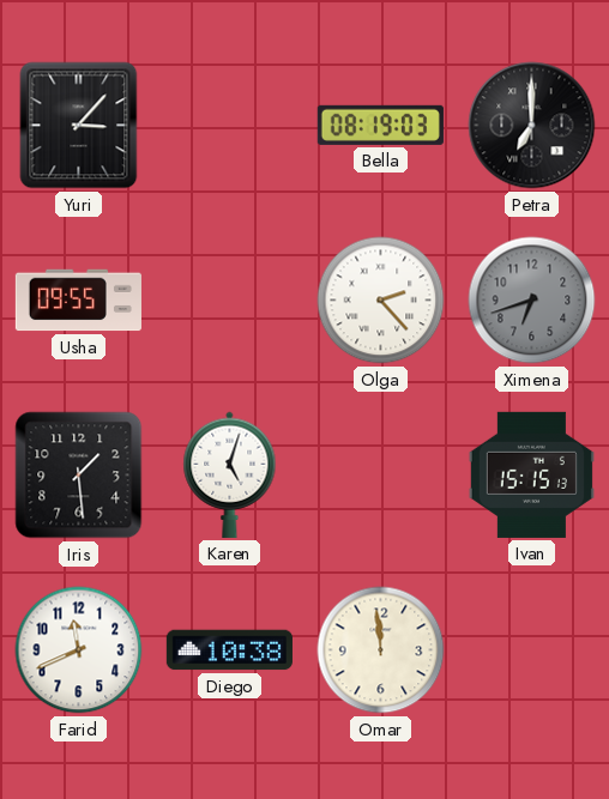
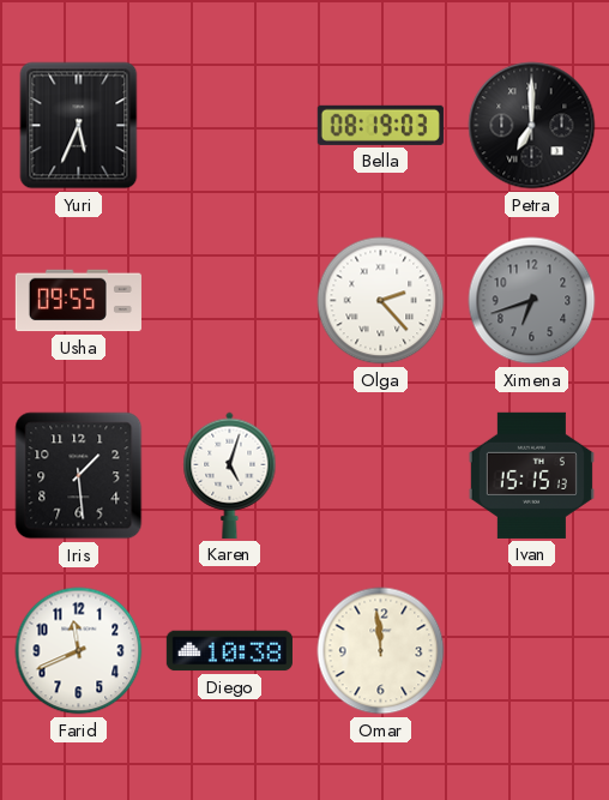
Yuri: 3:07 -> 5:34
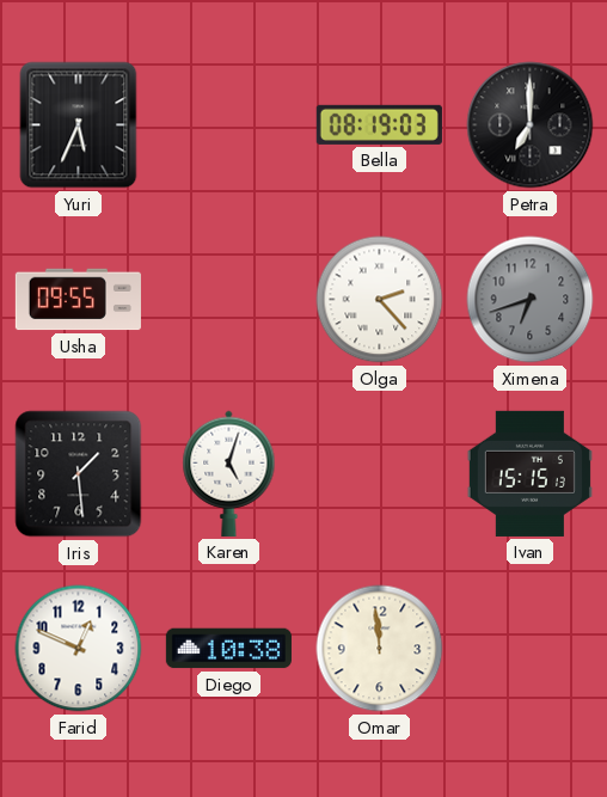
Farid: 11:41 -> 12:49
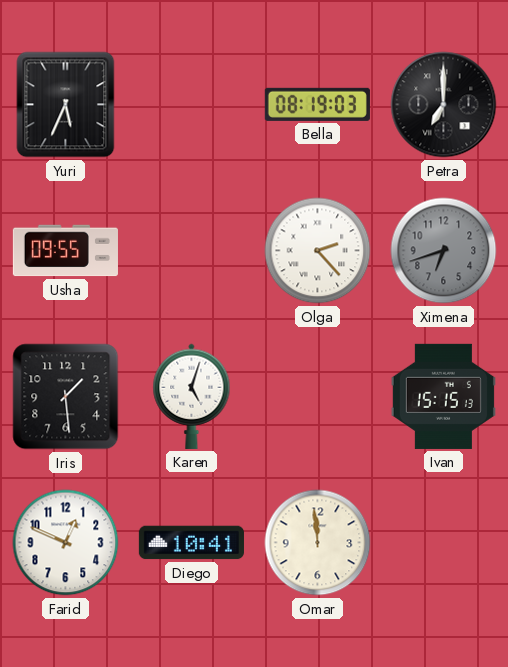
Diego: 10:38 -> 10:41
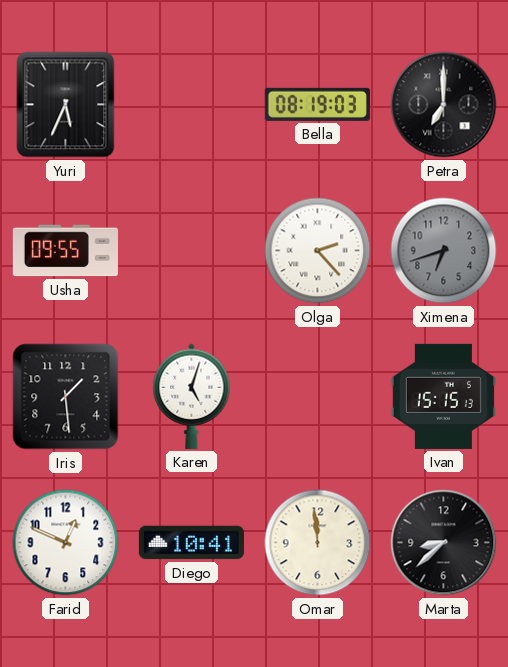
Marta: none -> 8:38
